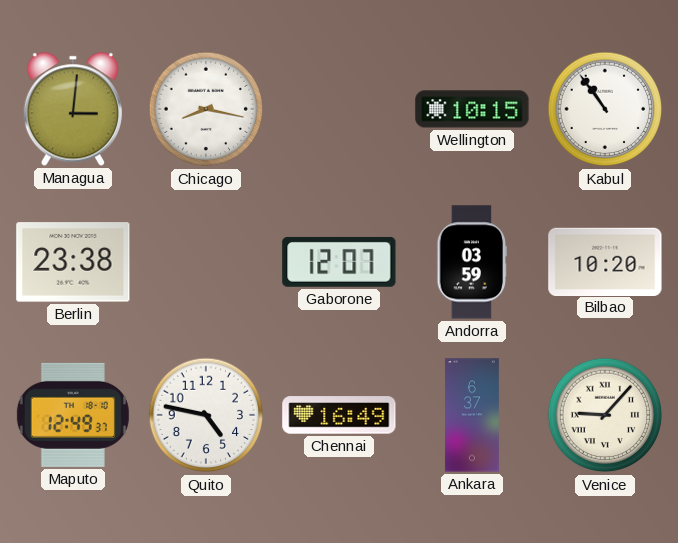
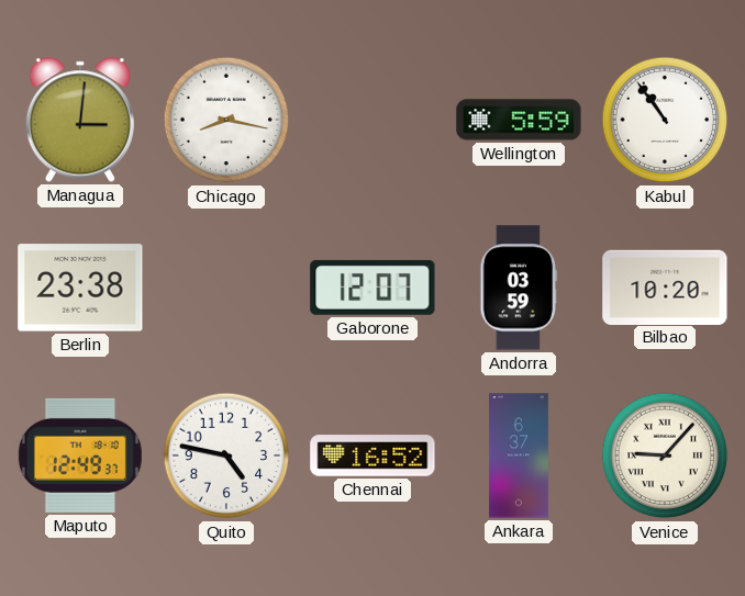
Wellington: 10:15 -> 5:59
Chennai: 16:49 -> 16:52
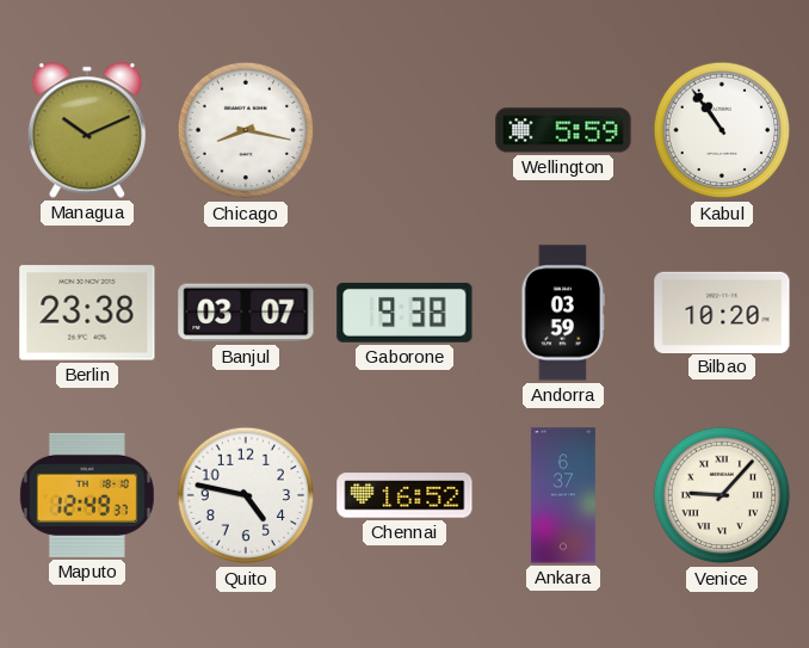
Managua: 3:01 -> 10:11
Banjul: none -> 03:07
Gaborone: 12:07 -> 9:38
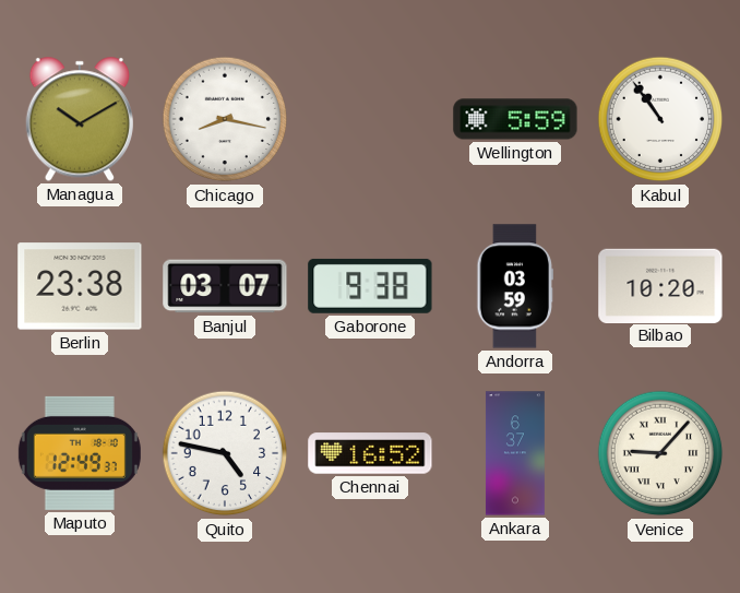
Managua: 10:11 -> 10:10
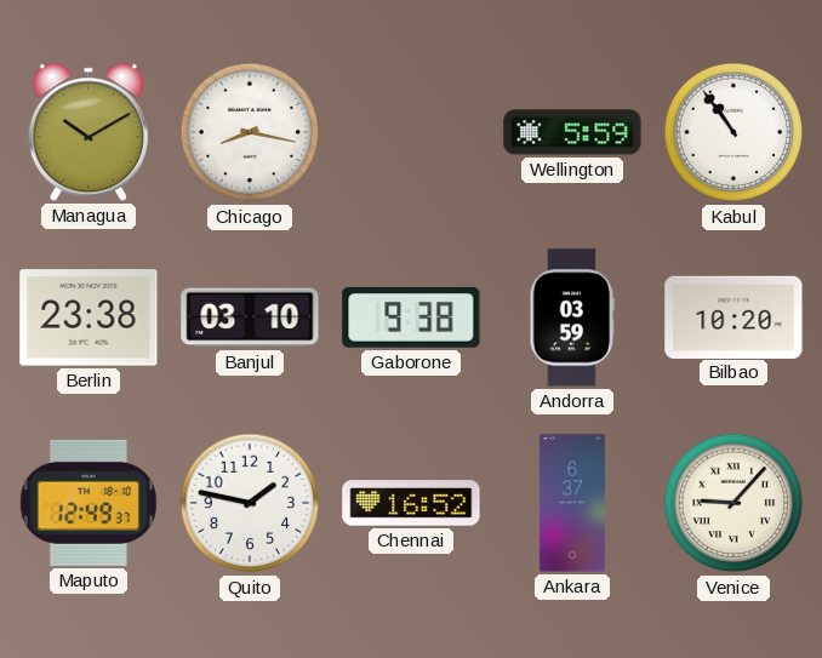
Banjul: 03:07 -> 03:10
Quito: 4:47 -> 1:47
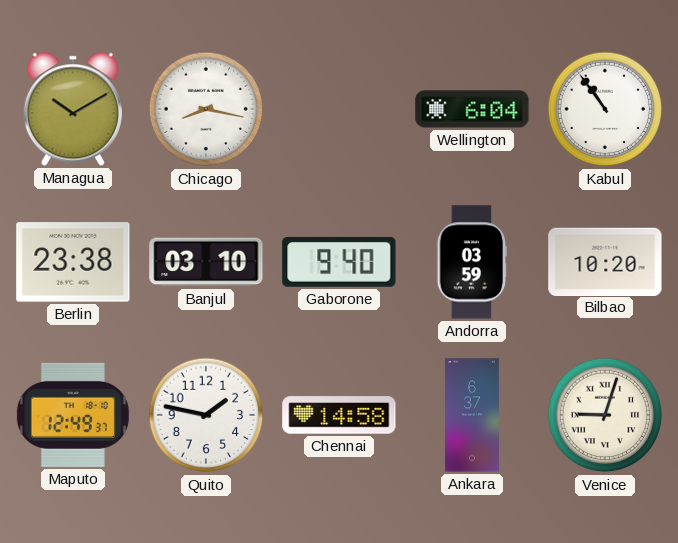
Wellington: 5:59 -> 6:04
Gaborone: 9:38 -> 9:40
Chennai: 16:52 -> 14:58
Venice: 9:07 -> 9:03
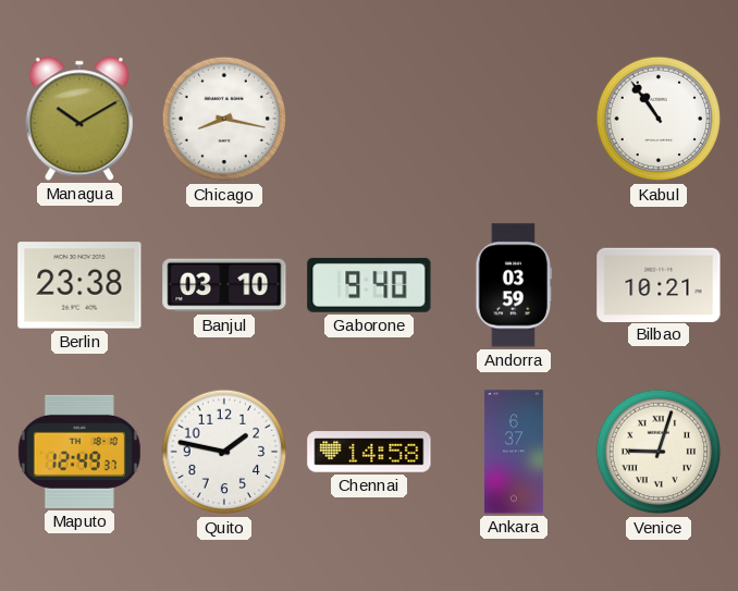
Wellington: 6:04 -> none
Bilbao: 10:20 -> 10:21
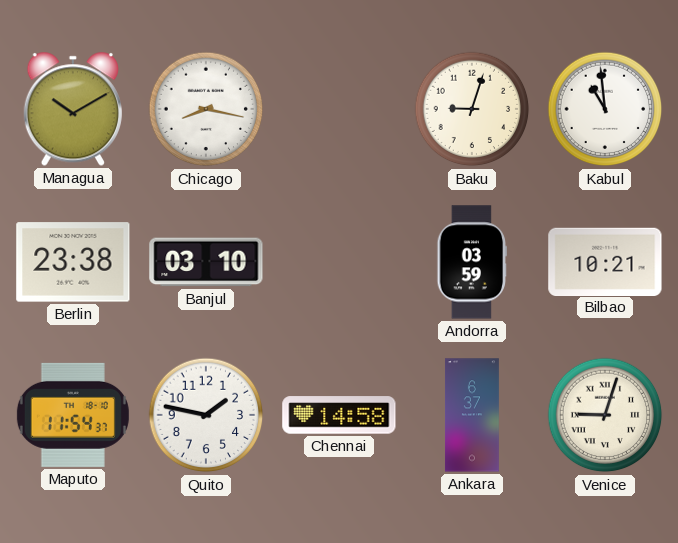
Baku: none -> 9:03
Kabul: 10:54 -> 10:59
Gaborone: 9:40 -> none
Maputo: 12:49 -> 11:54
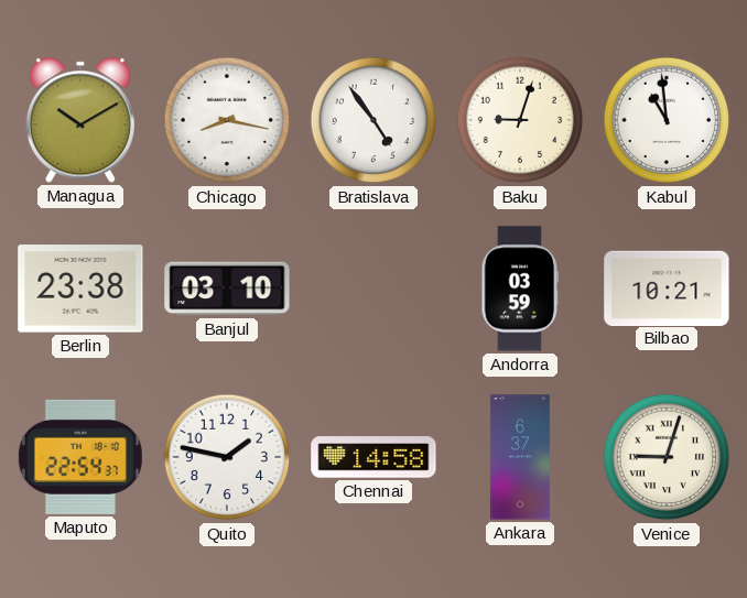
Bratislava: none -> 4:54
Maputo: 11:54 -> 22:54
